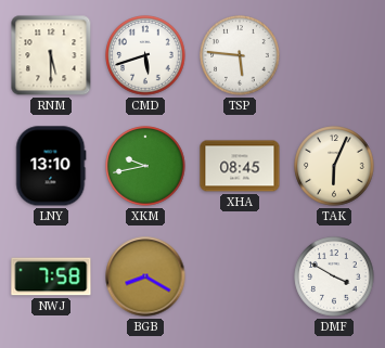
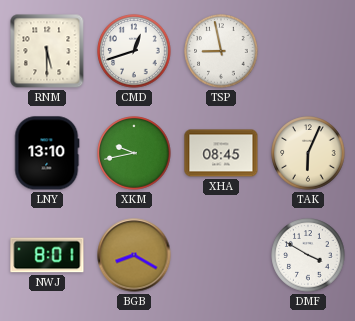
CMD: 5:42 -> 12:42
TSP: 5:46 -> 8:58
NWJ: 7:58 -> 8:01
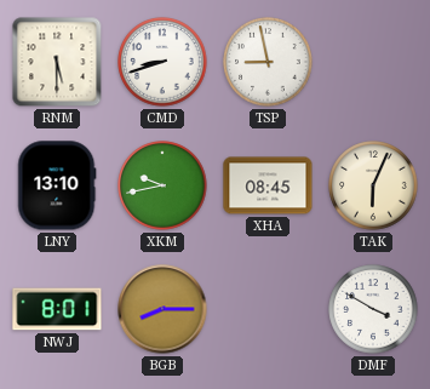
CMD: 12:42 -> 8:42
BGB: 8:20 -> 8:15
